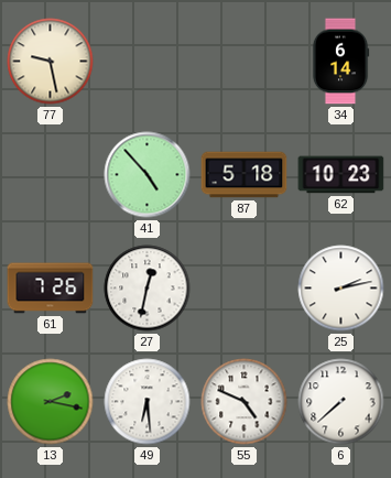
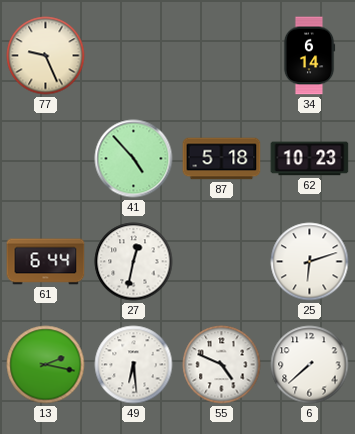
77: 9:28 -> 9:26
61: 7:26 -> 6:44
25: 2:13 -> 6:12
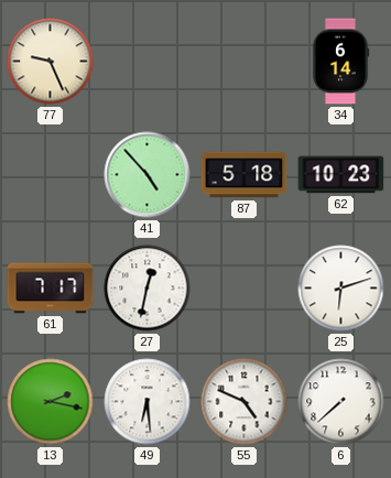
61: 6:44 -> 7:17
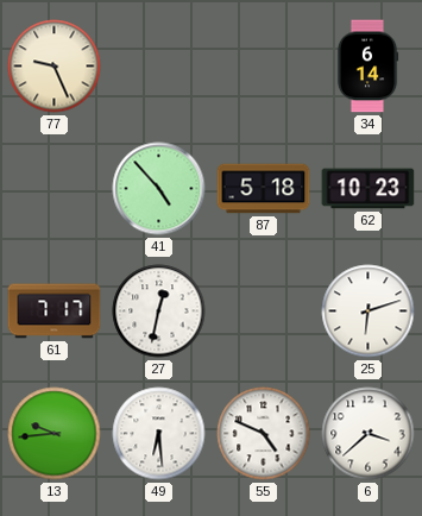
13: 2:17 -> 9:44
6: 7:38 -> 3:38
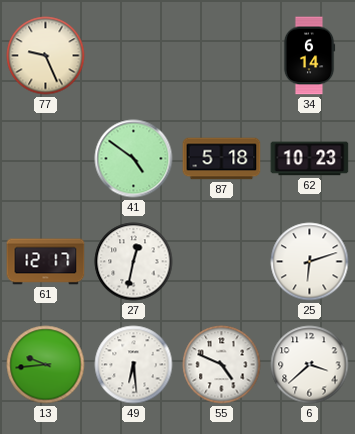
41: 4:53 -> 4:51
61: 7:17 -> 12:17
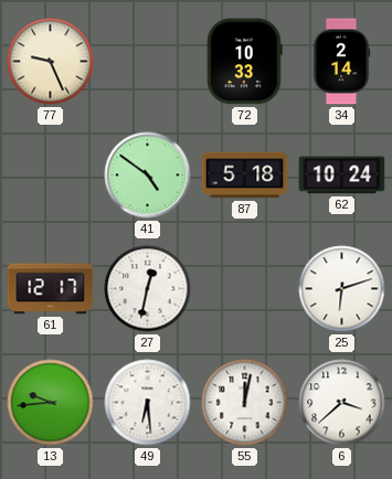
72: none -> 10:33
34: 6:14 -> 2:14
62: 10:23 -> 10:24
55: 4:49 -> 12:02
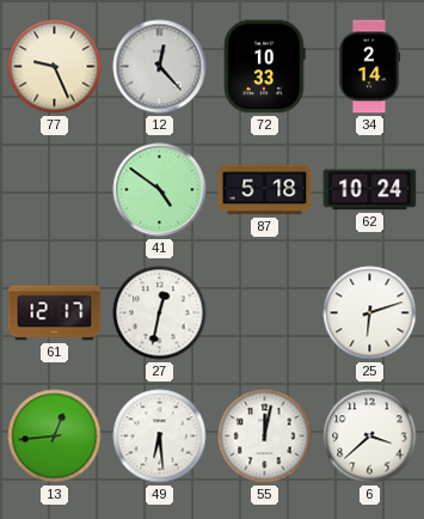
12: none -> 12:23
13: 9:44 -> 12:44
